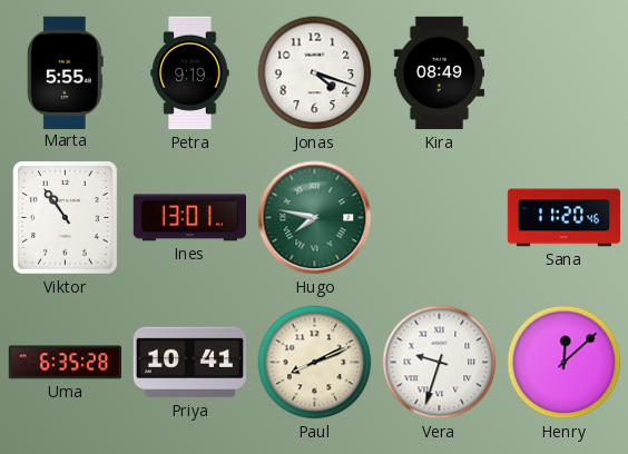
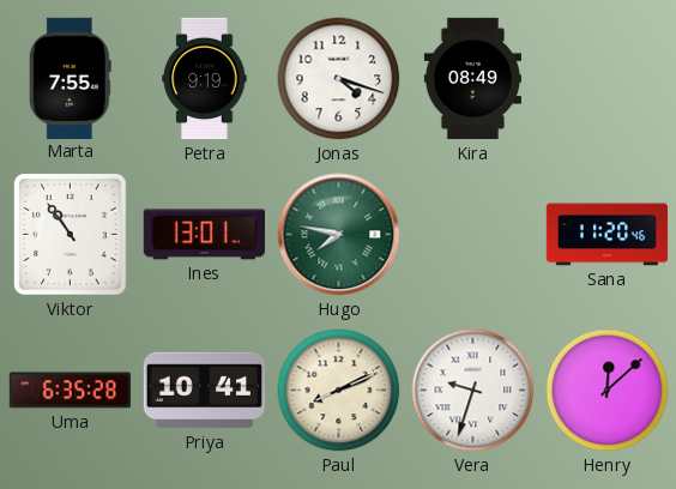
Marta: 5:55 -> 7:55
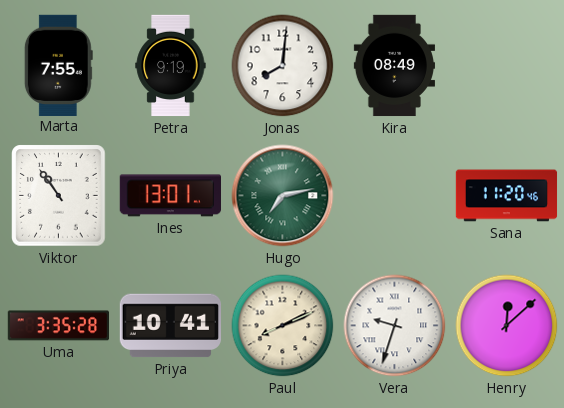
Jonas: 4:18 -> 8:01
Hugo: 7:47 -> 7:13
Uma: 6:35 -> 3:35
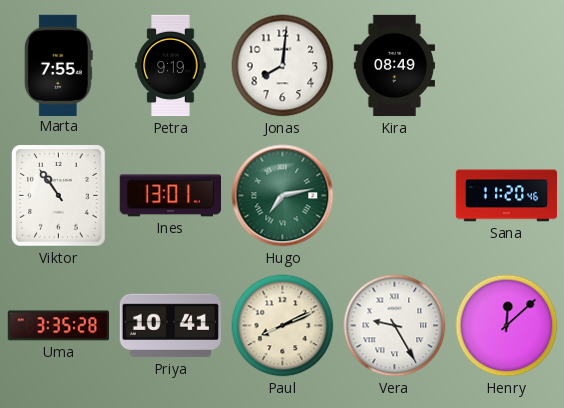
Vera: 9:33 -> 9:25
